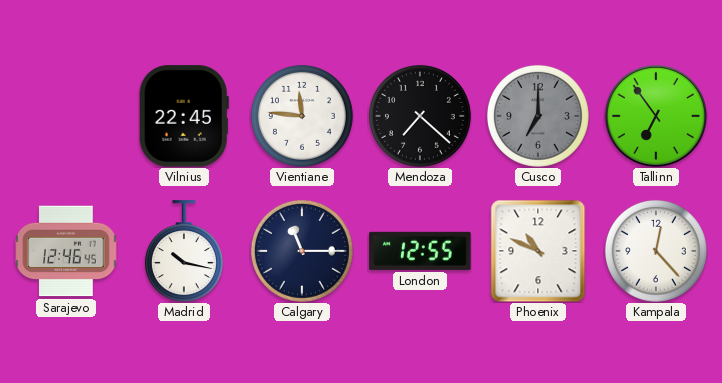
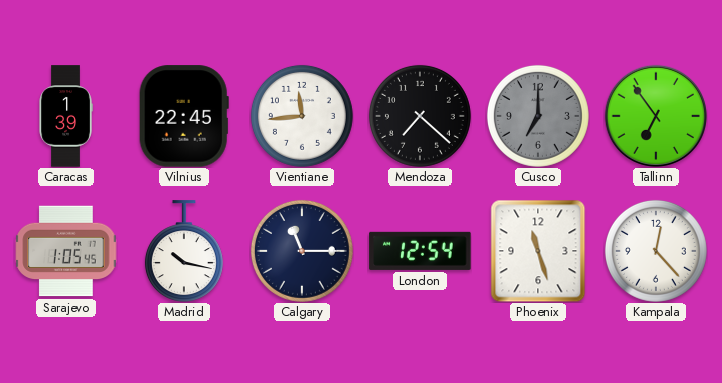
Caracas: none -> 1:39
Vientiane: 11:46 -> 11:44
Sarajevo: 12:46 -> 1:05
London: 12:55 -> 12:54
Phoenix: 10:49 -> 11:27
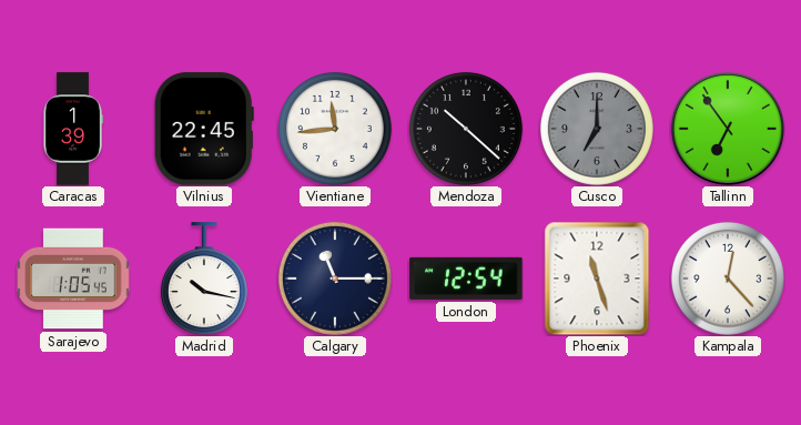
Mendoza: 7:22 -> 10:22
